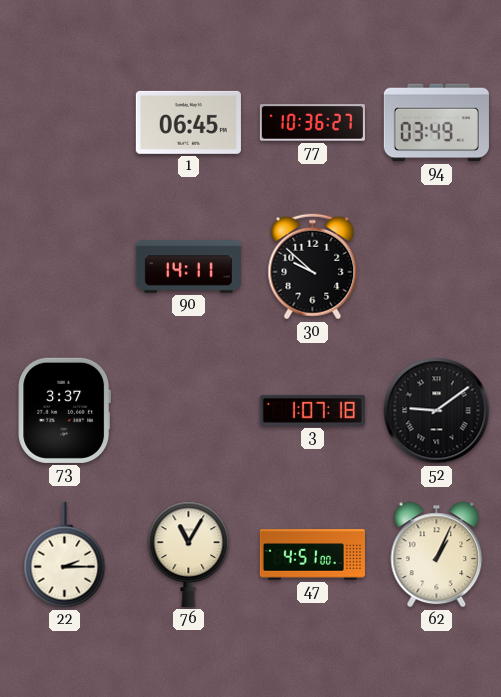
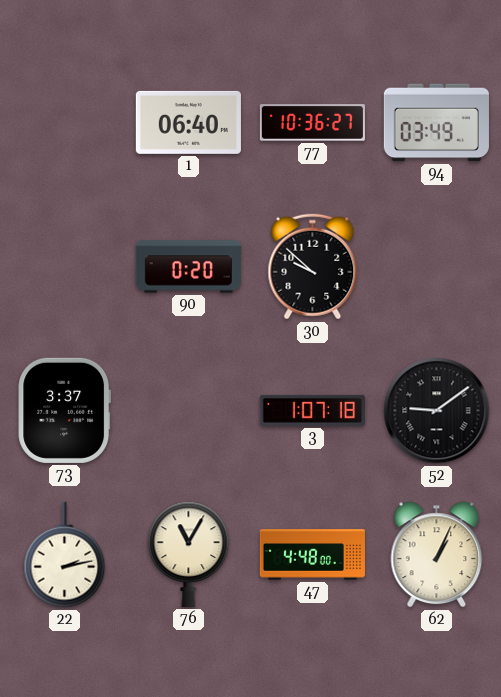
1: 06:45 -> 06:40
90: 14:11 -> 0:20
22: 2:15 -> 2:13
47: 4:51 -> 4:48
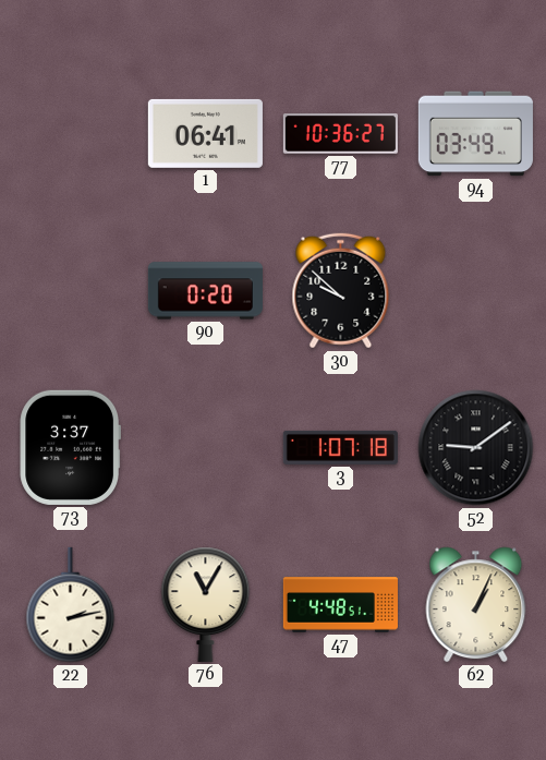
1: 06:40 -> 06:41
47: 4:48:00 -> 4:48:51
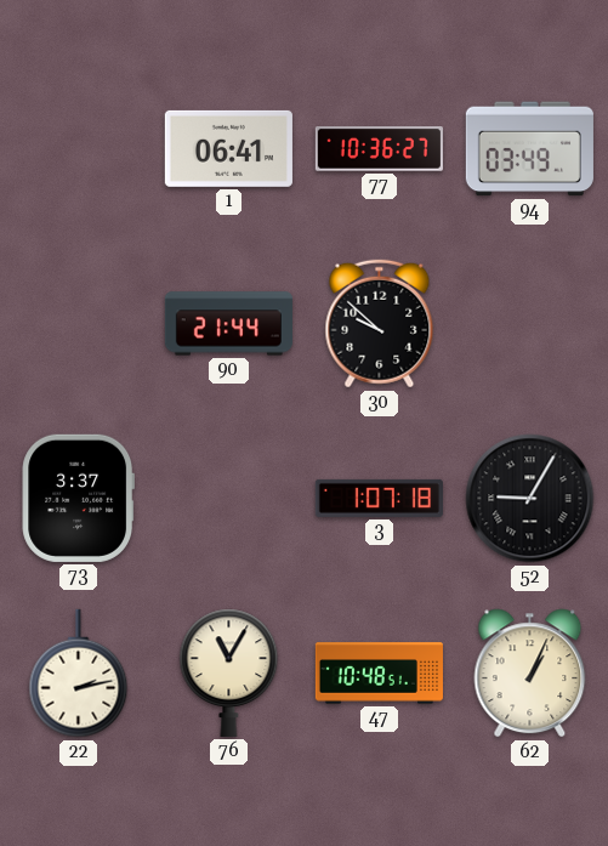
90: 0:20 -> 21:44
52: 9:09 -> 9:05
47: 4:48 -> 10:48
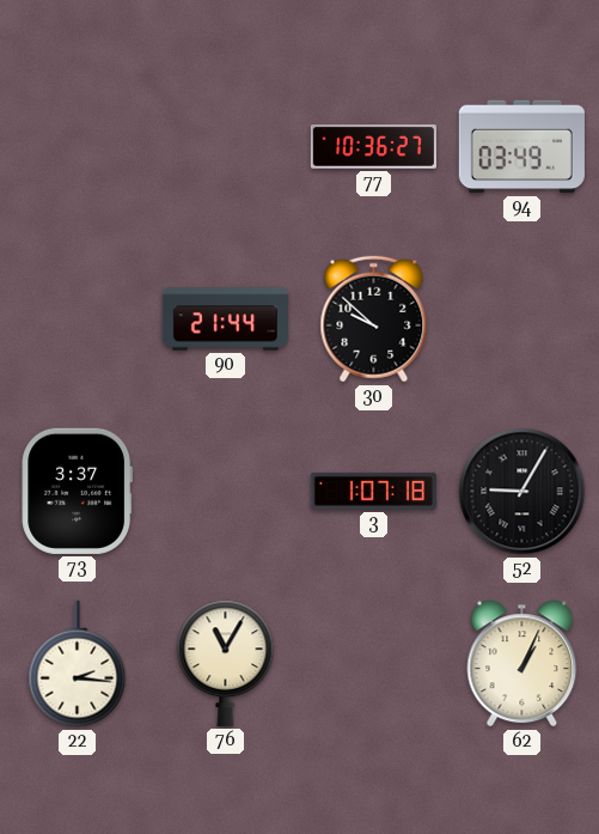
1: 06:41 -> none
22: 2:13 -> 2:16
47: 10:48 -> none
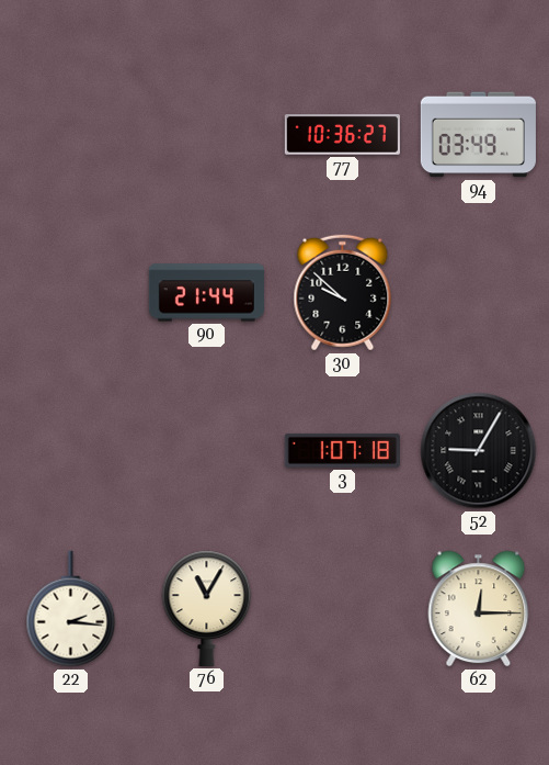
73: 3:37 -> none
62: 1:04 -> 12:15
